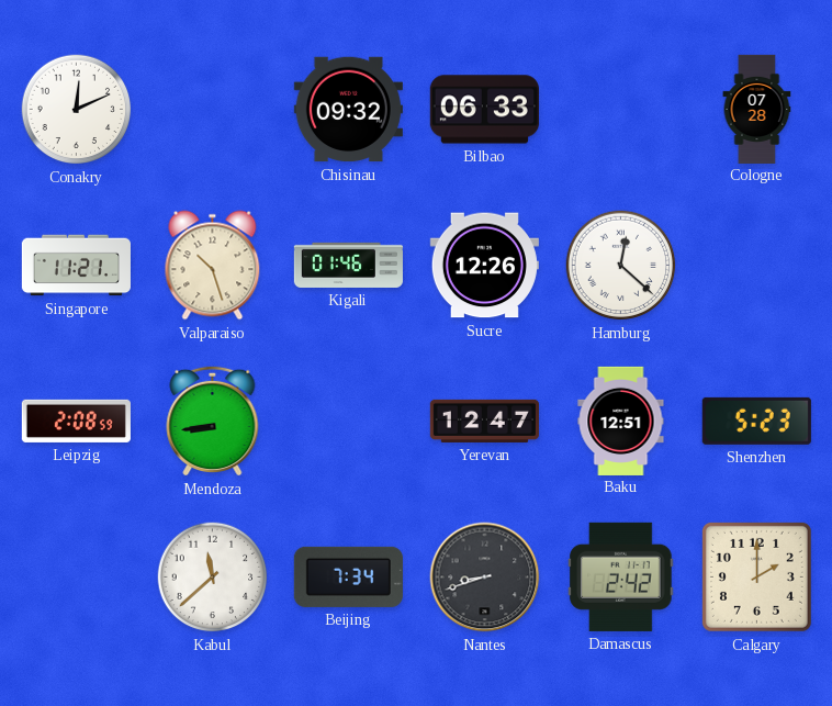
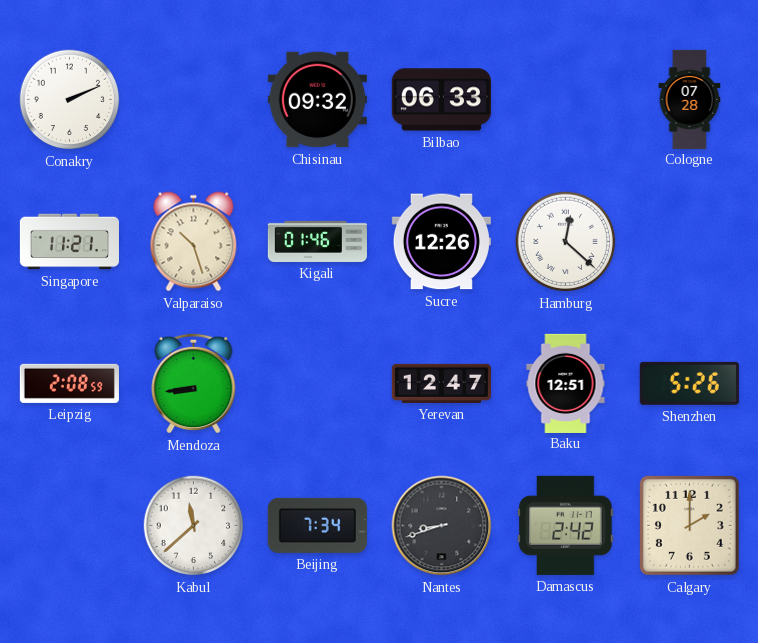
Conakry: 12:11 -> 2:11
Shenzhen: 5:23 -> 5:26
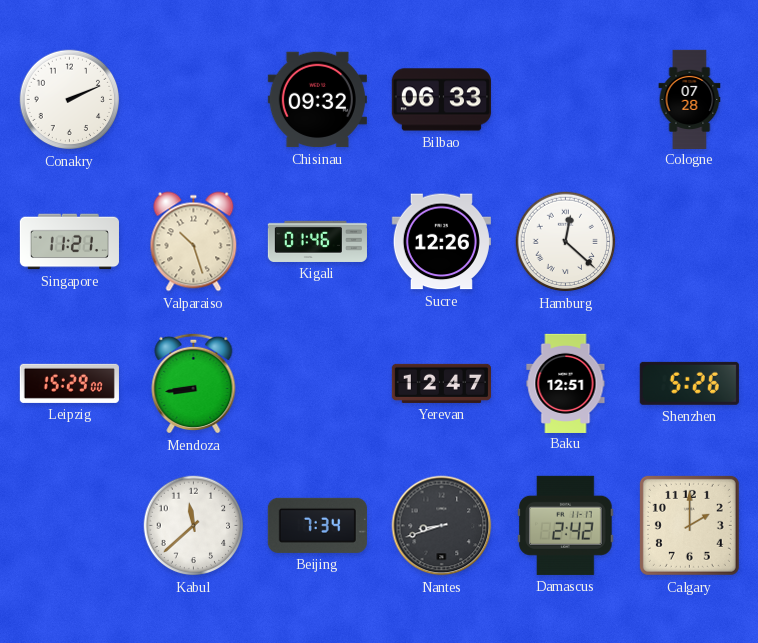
Leipzig: 2:08 -> 15:29
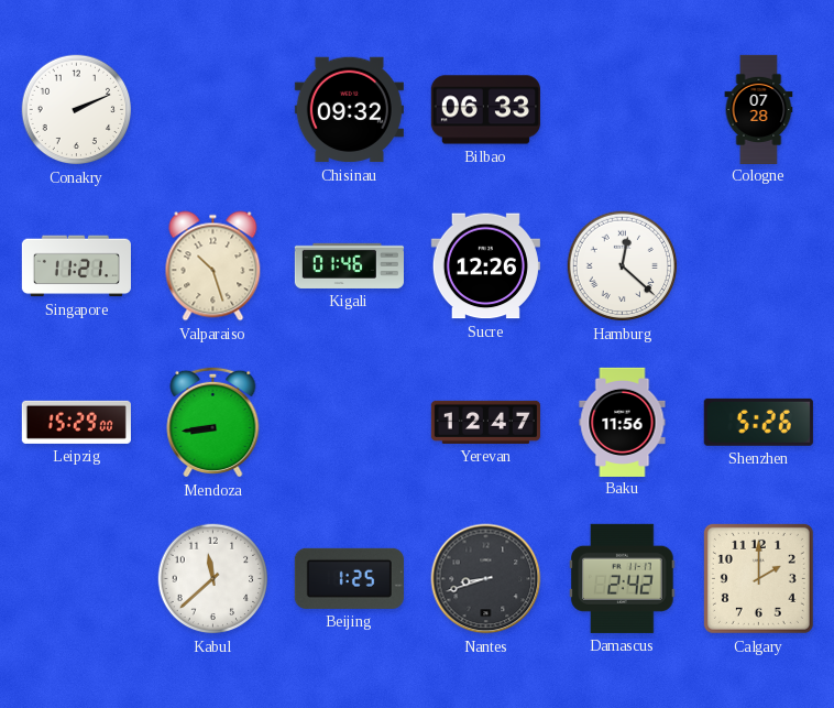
Baku: 12:51 -> 11:56
Beijing: 7:34 -> 1:25
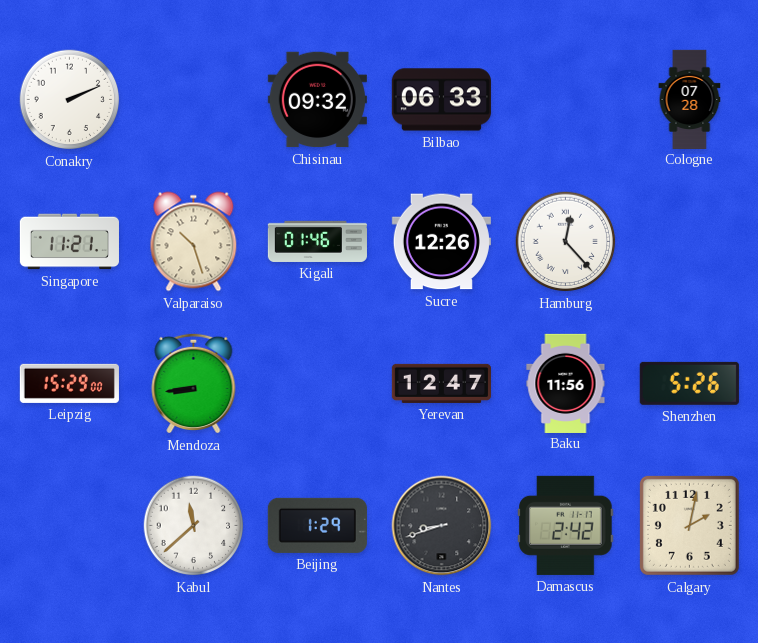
Hamburg: 12:22 -> 12:23
Beijing: 1:25 -> 1:29
Calgary: 2:00 -> 2:02
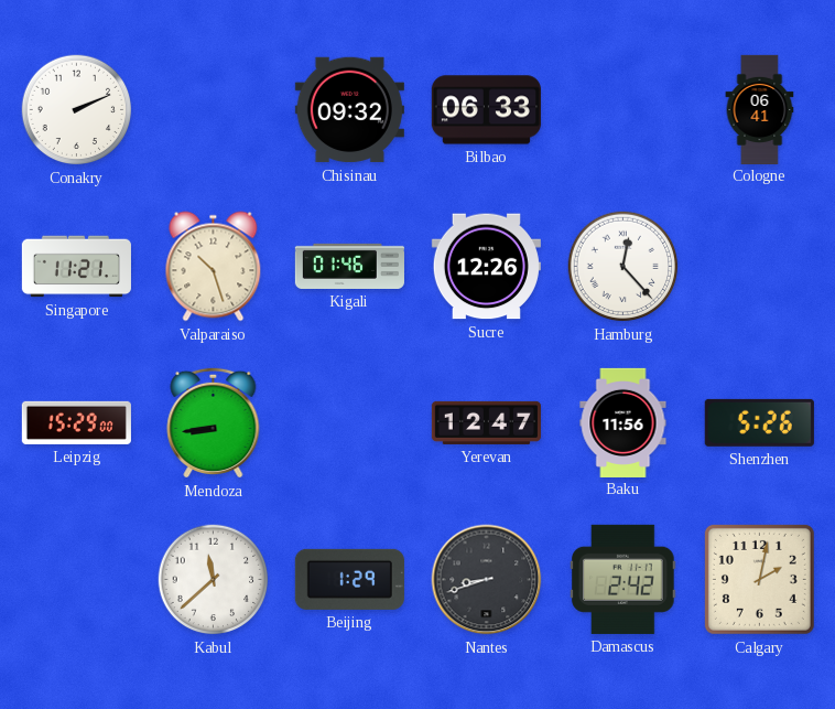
Cologne: 07:28 -> 06:41
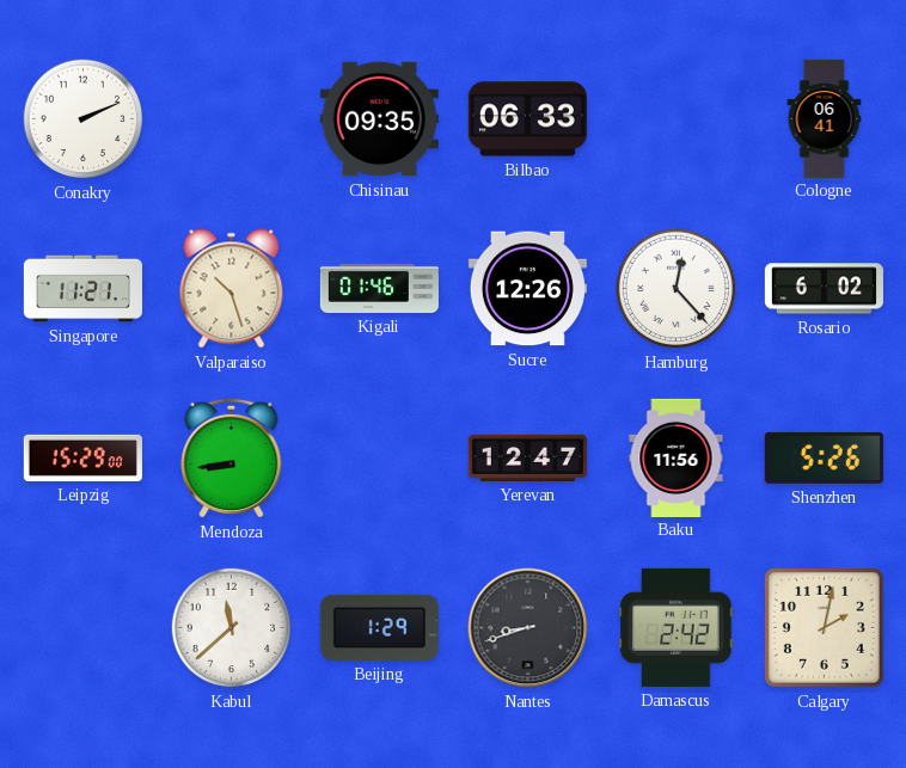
Chisinau: 09:32 -> 09:35
Rosario: none -> 6:02
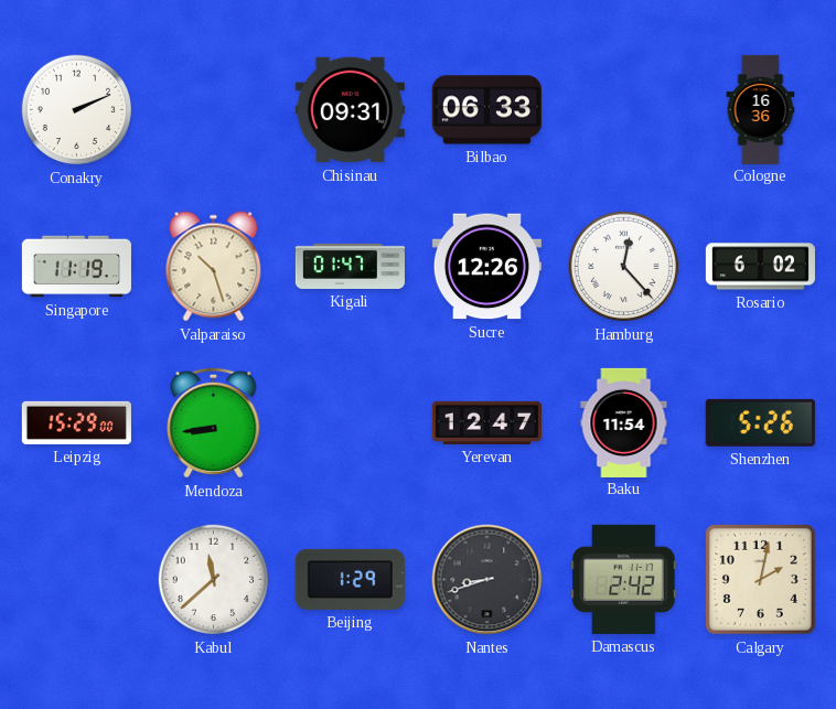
Chisinau: 09:35 -> 09:31
Cologne: 06:41 -> 16:36
Singapore: 11:21 -> 11:19
Kigali: 01:46 -> 01:47
Baku: 11:56 -> 11:54
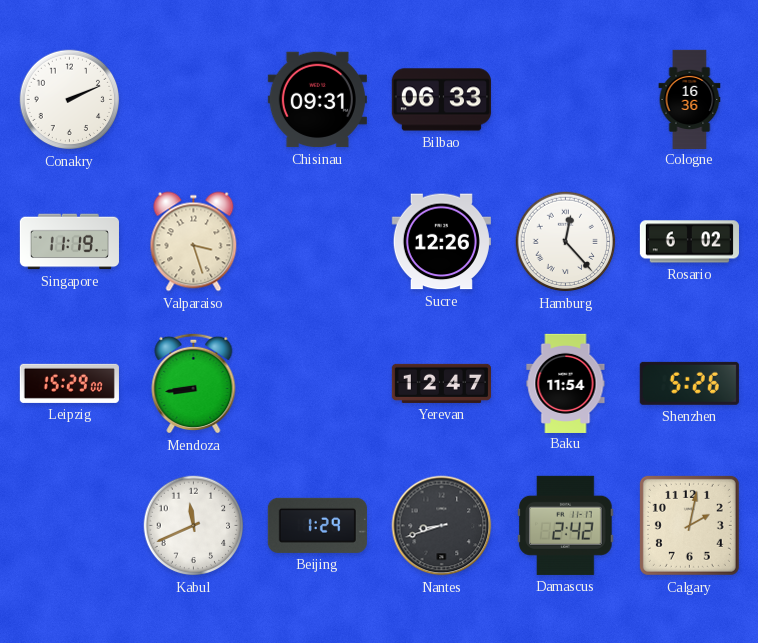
Valparaiso: 10:27 -> 3:27
Kigali: 01:47 -> none
Kabul: 11:38 -> 11:41
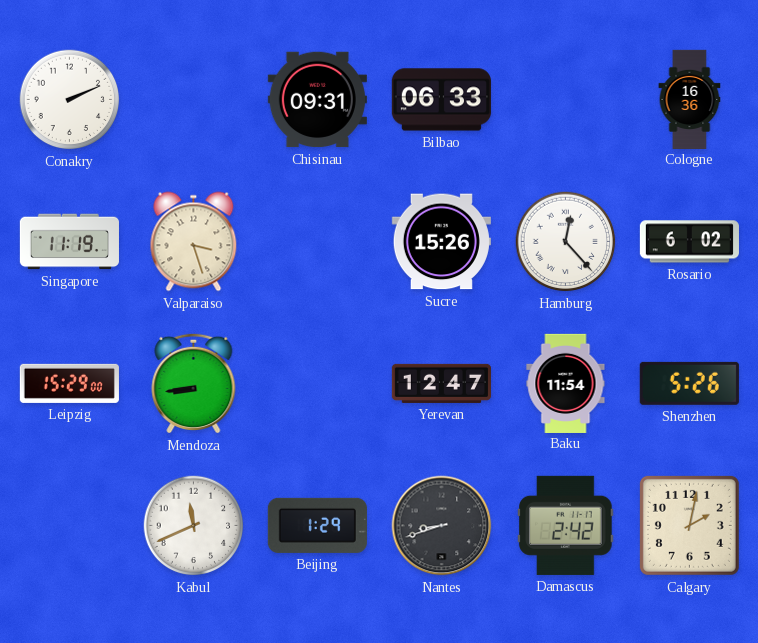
Sucre: 12:26 -> 15:26
